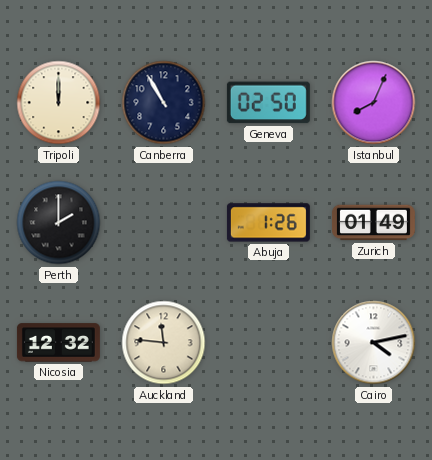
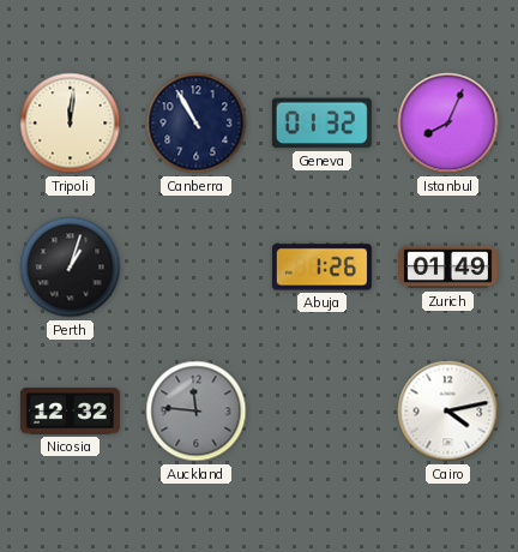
Tripoli: 12:00 -> 12:01
Geneva: 02:50 -> 01:32
Perth: 2:00 -> 1:03
Auckland dial: cream -> grey
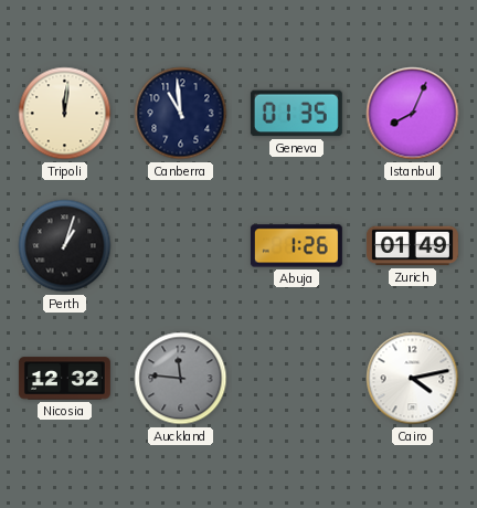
Canberra: 10:55 -> 10:59
Geneva: 01:32 -> 01:35
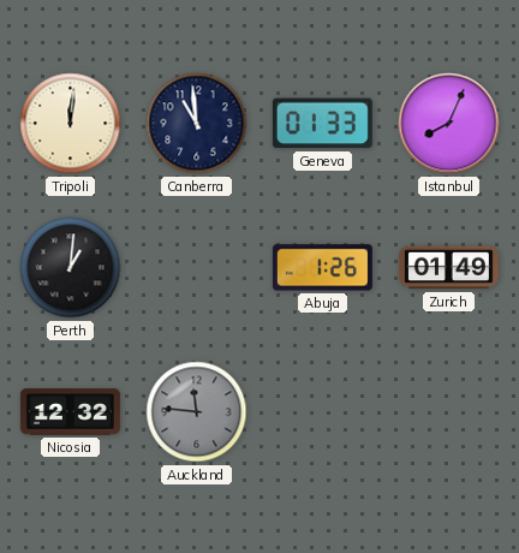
Geneva: 01:35 -> 01:33
Perth: 1:03 -> 1:01
Cairo: 4:13 -> none
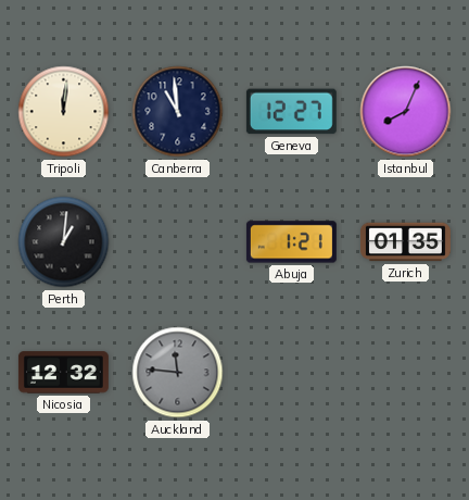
Geneva: 01:33 -> 12:27
Abuja: 1:26 -> 1:21
Zurich: 01:49 -> 01:35
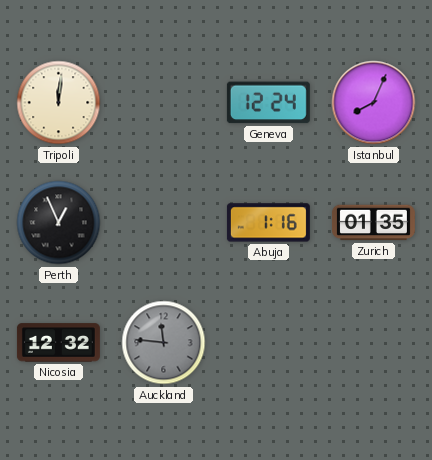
Canberra: 10:59 -> none
Geneva: 12:27 -> 12:24
Perth: 1:01 -> 12:56
Abuja: 1:21 -> 1:16
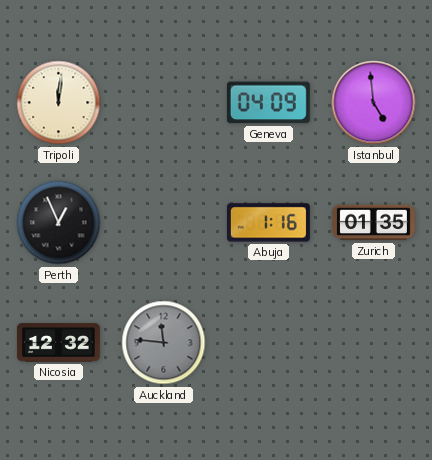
Geneva: 12:24 -> 04:09
Istanbul: 8:04 -> 4:59
